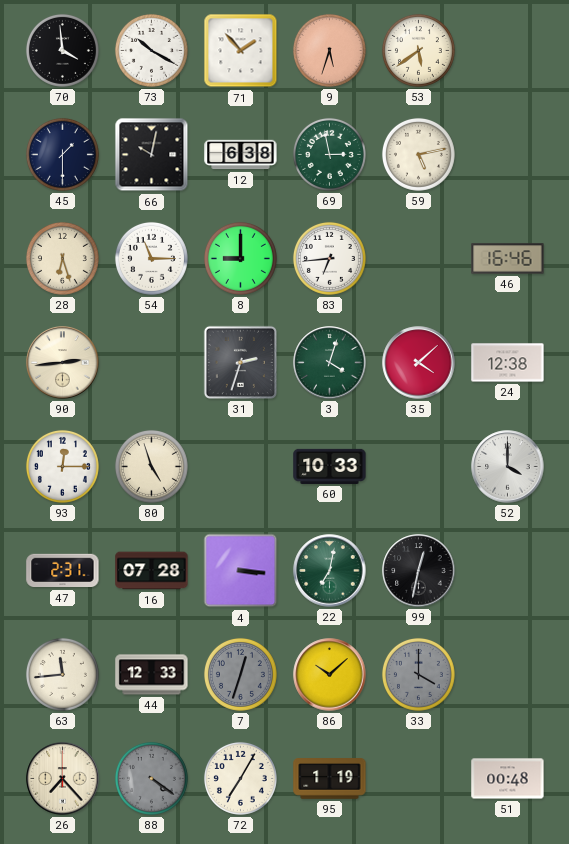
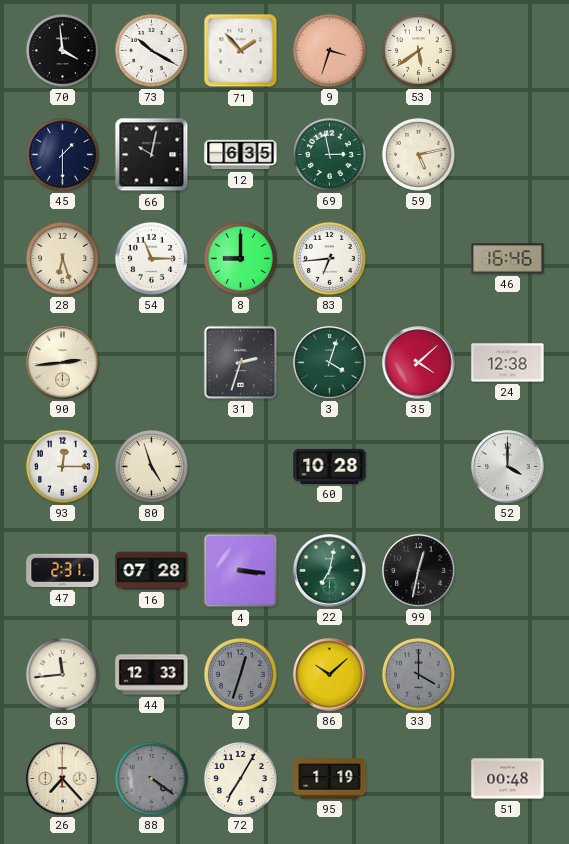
9: 5:33 -> 3:33
12: 6:38 -> 6:35
60: 10:33 -> 10:28
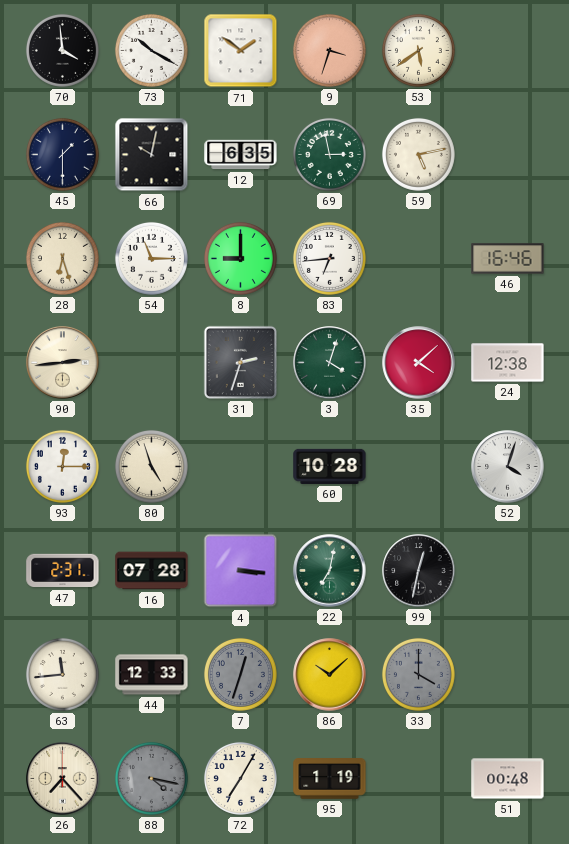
71: 1:53 -> 1:51
52: 4:00 -> 4:03
88: 4:21 -> 4:17
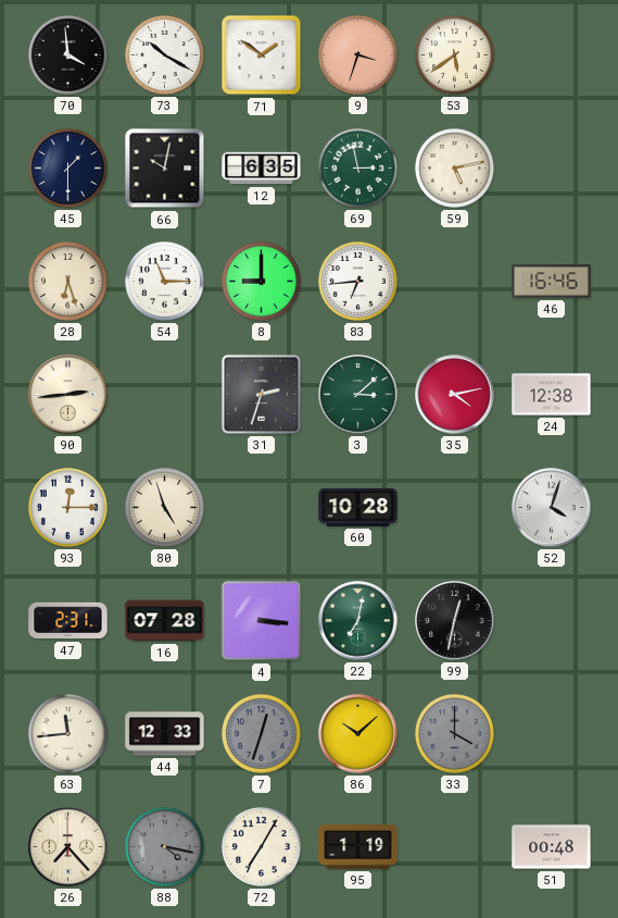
3: 4:03 -> 3:08
35: 4:08 -> 4:13
